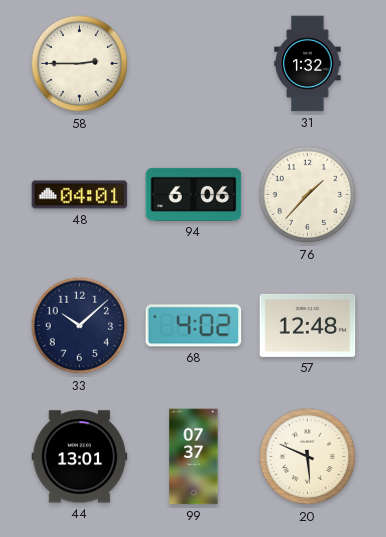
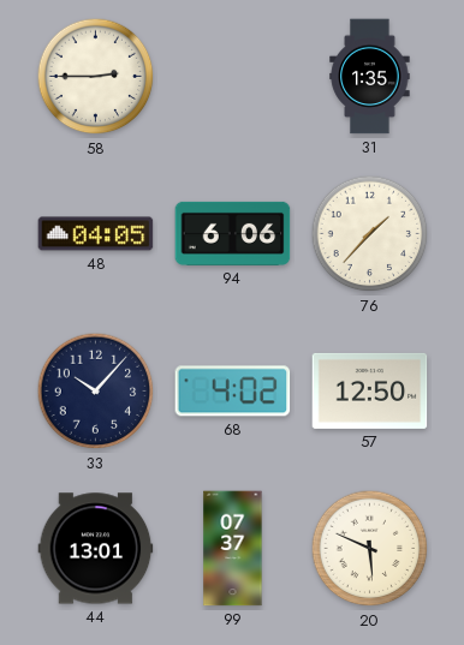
31: 1:32 -> 1:35
48: 04:01 -> 04:05
33: 10:08 -> 10:07
57: 12:48 -> 12:50
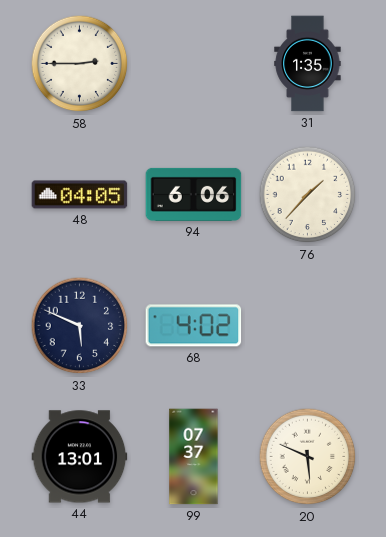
33: 10:07 -> 5:49
57: 12:50 -> none
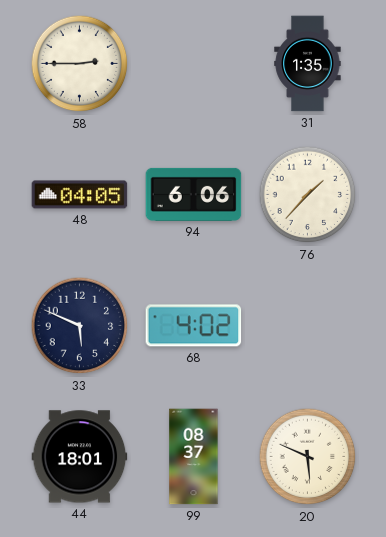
44: 13:01 -> 18:01
99: 07:37 -> 08:37
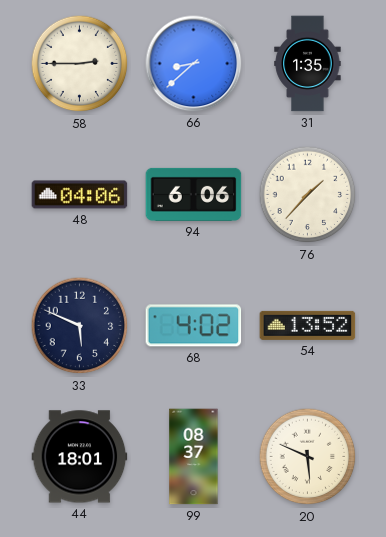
66: none -> 8:38
48: 04:05 -> 04:06
54: none -> 13:52
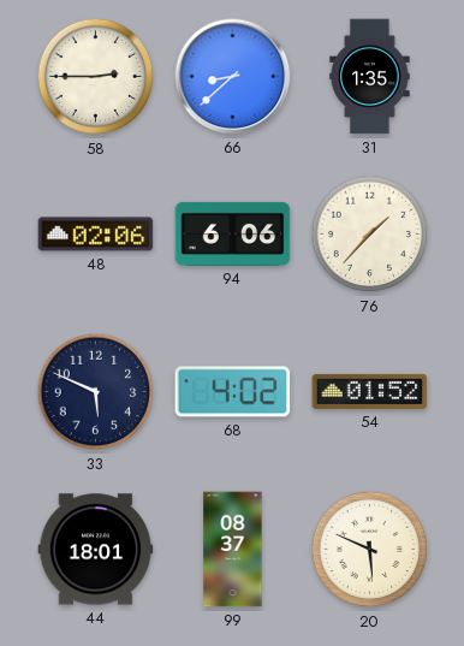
48: 04:06 -> 02:06
54: 13:52 -> 01:52
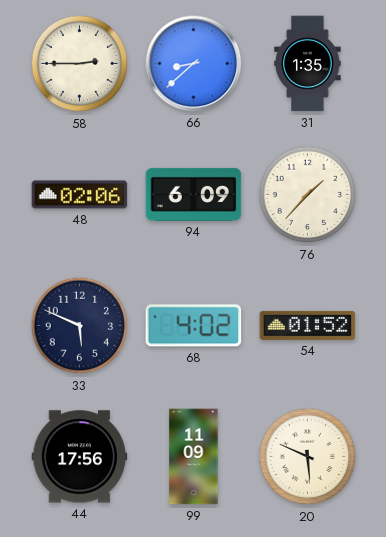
94: 6:06 -> 6:09
44: 18:01 -> 17:56
99: 08:37 -> 11:09
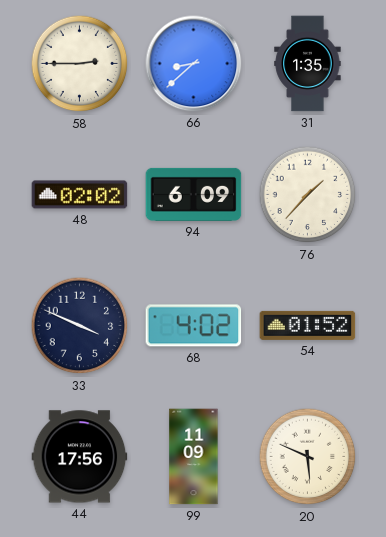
48: 02:06 -> 02:02
33: 5:49 -> 3:49
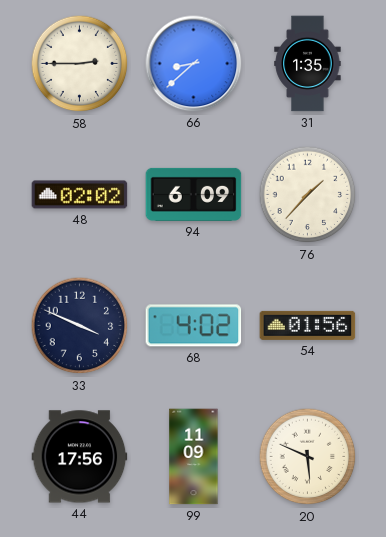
54: 01:52 -> 01:56
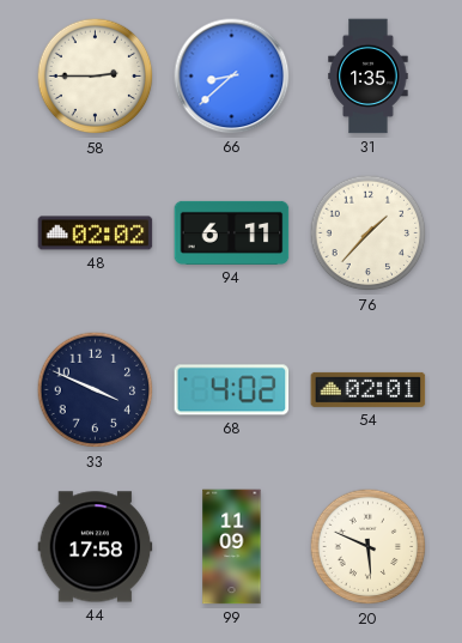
94: 6:09 -> 6:11
54: 01:56 -> 02:01
44: 17:56 -> 17:58
